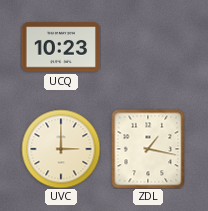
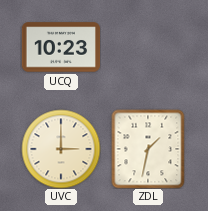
ZDL: 1:17 -> 1:32
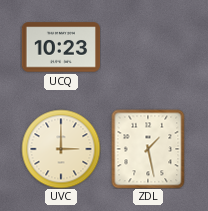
ZDL: 1:32 -> 1:28
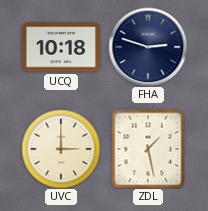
UCQ: 10:23 -> 10:18
FHA: none -> 2:48
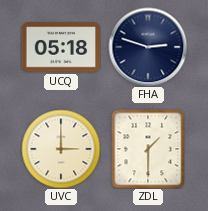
UCQ: 10:18 -> 05:18
ZDL: 1:28 -> 1:30
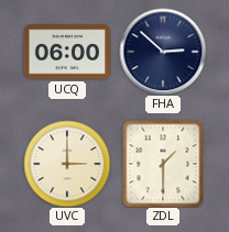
UCQ: 05:18 -> 06:00
FHA: 2:48 -> 2:52
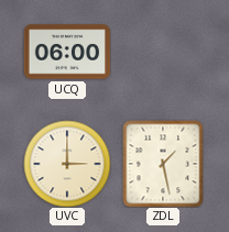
FHA: 2:52 -> none
ZDL: 1:30 -> 1:28
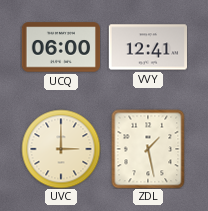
VVY: none -> 12:41
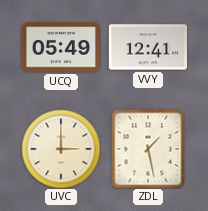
UCQ: 06:00 -> 05:49
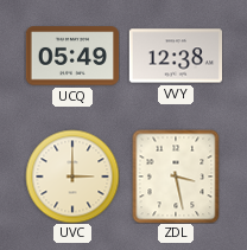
VVY: 12:41 -> 12:38
ZDL: 1:28 -> 3:28
